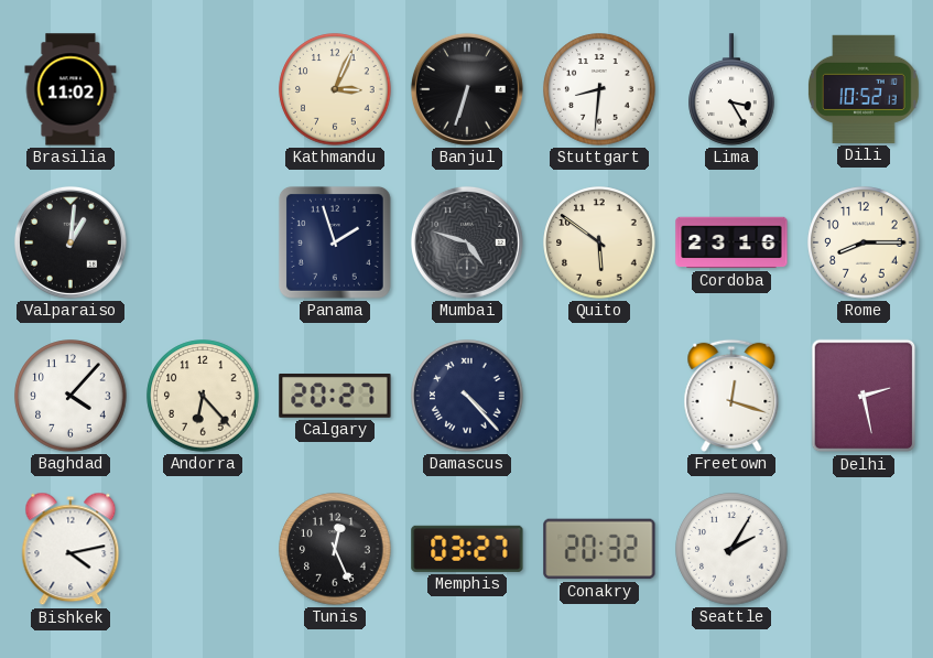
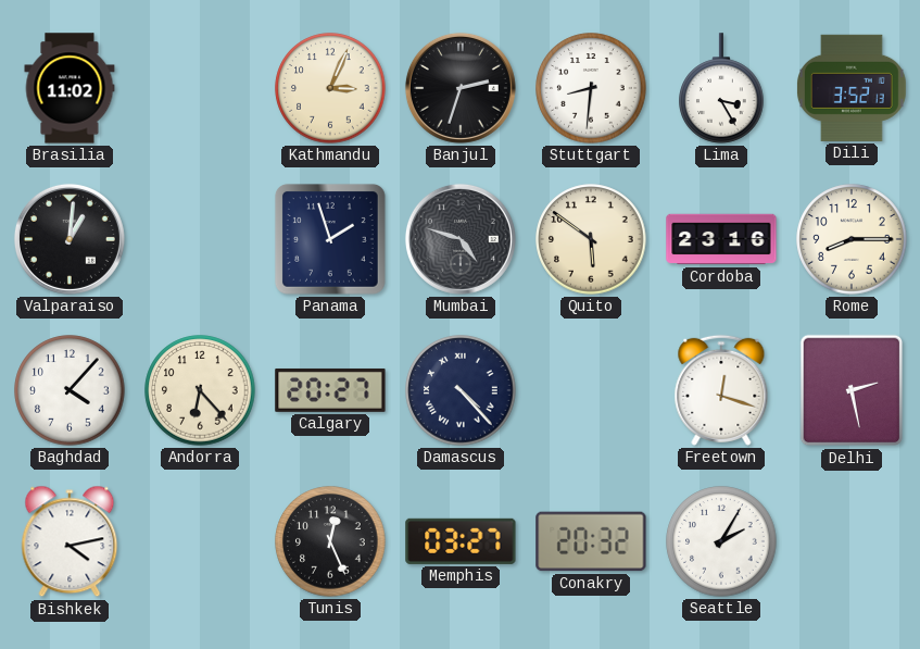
Banjul: 6:33 -> 2:33
Dili: 10:52 -> 3:52
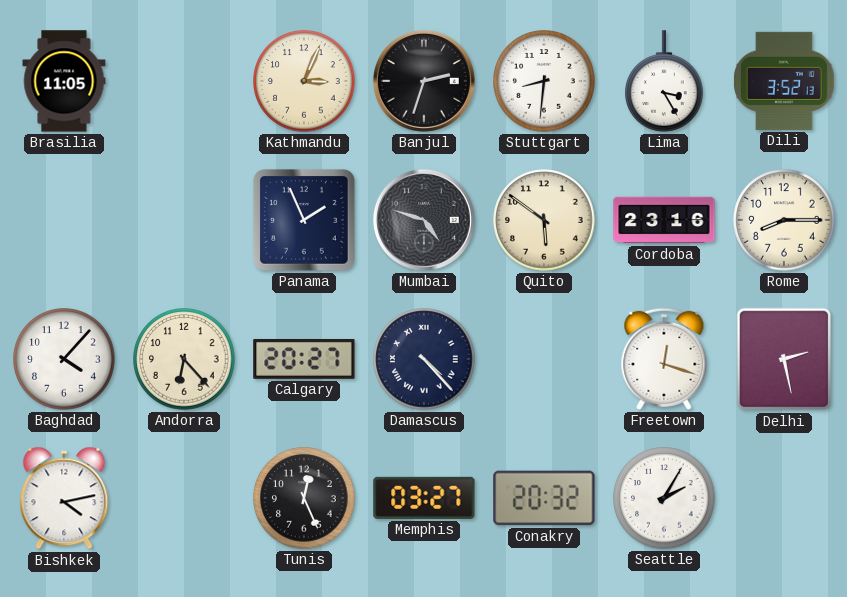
Brasilia: 11:02 -> 11:05
Valparaiso: 1:01 -> none
Panama: 1:57 -> 1:56
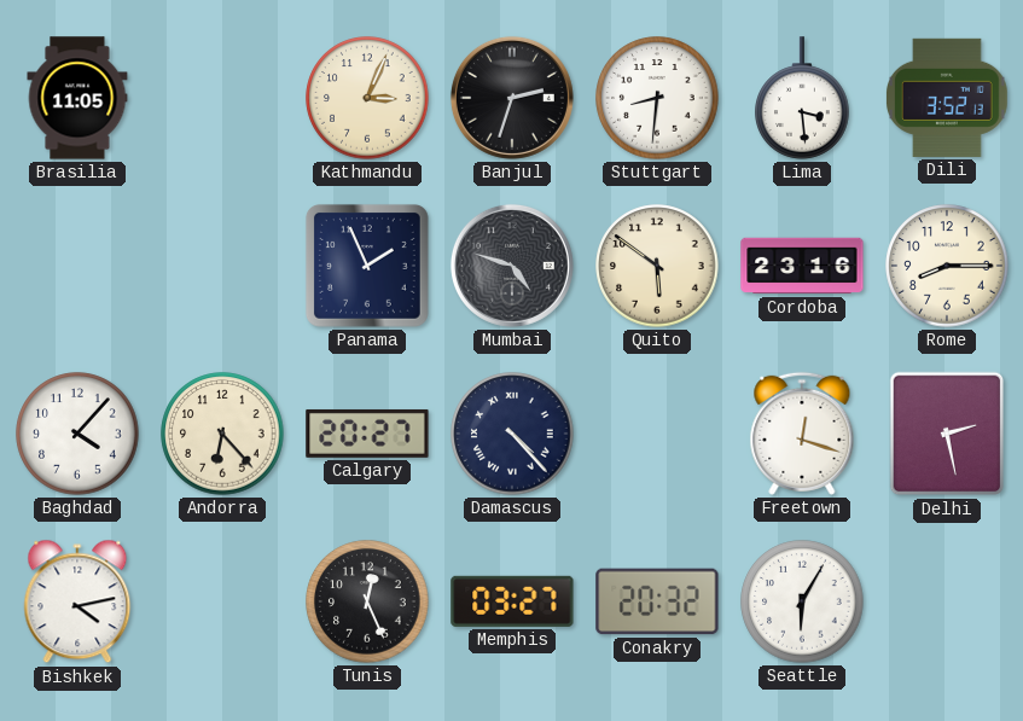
Lima: 3:25 -> 3:29
Seattle: 2:05 -> 6:05
